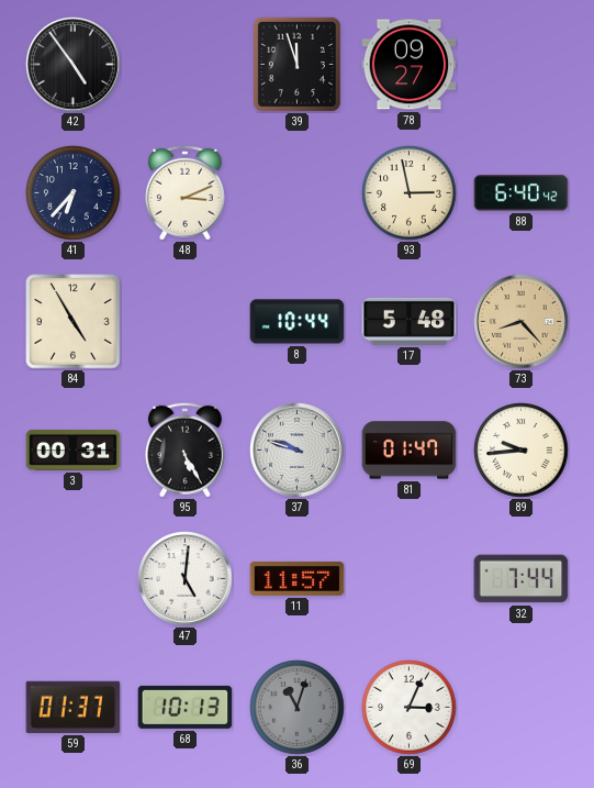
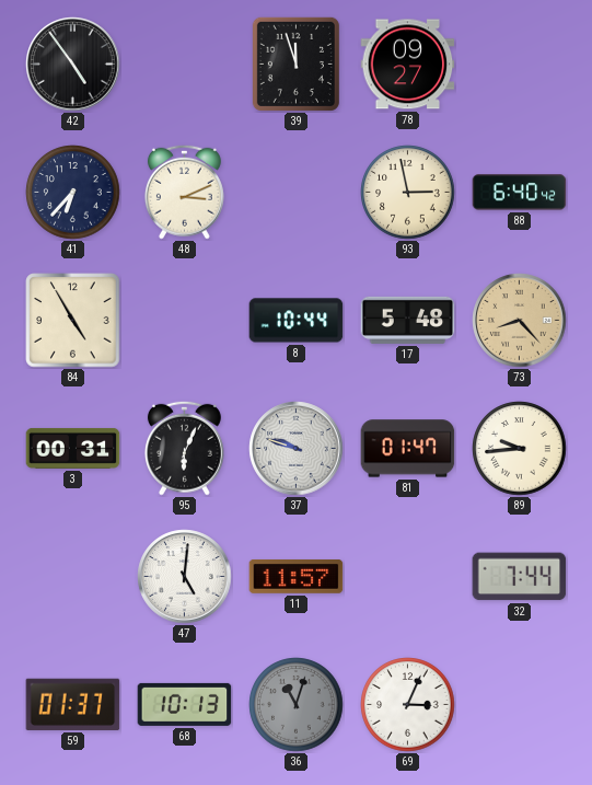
95: 5:25 -> 6:04
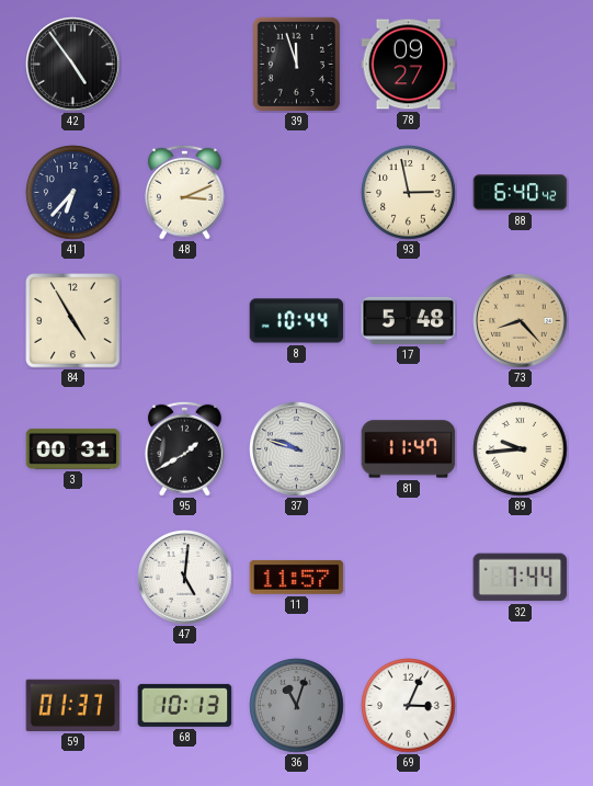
95: 6:04 -> 1:40
81: 01:47 -> 11:47
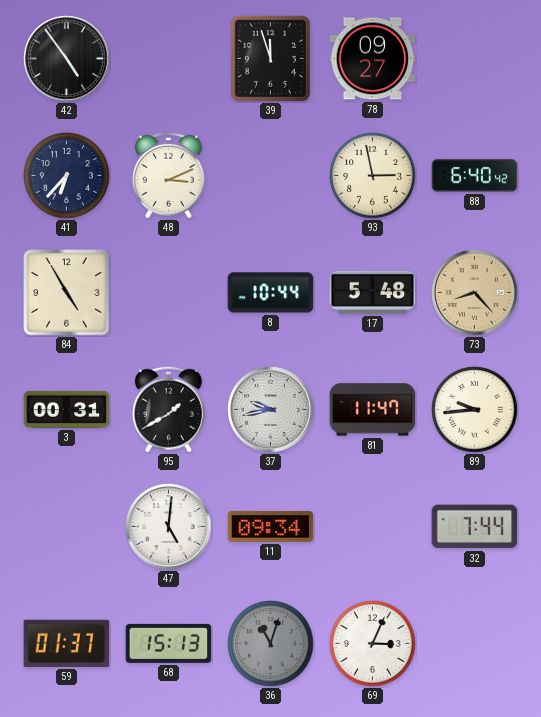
37: 9:48 -> 9:43
11: 11:57 -> 09:34
68: 10:13 -> 15:13
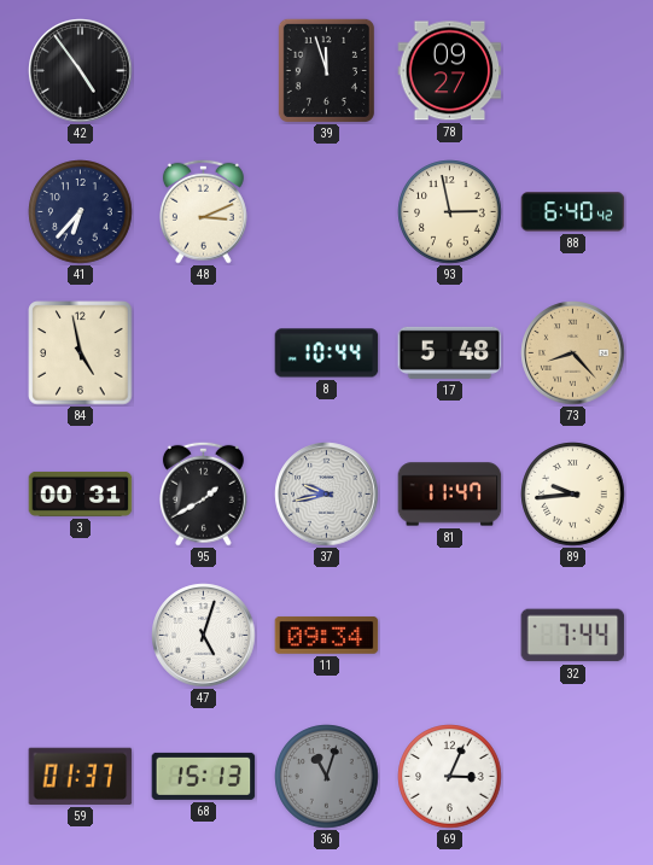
84: 4:55 -> 4:58
47: 5:01 -> 5:03
